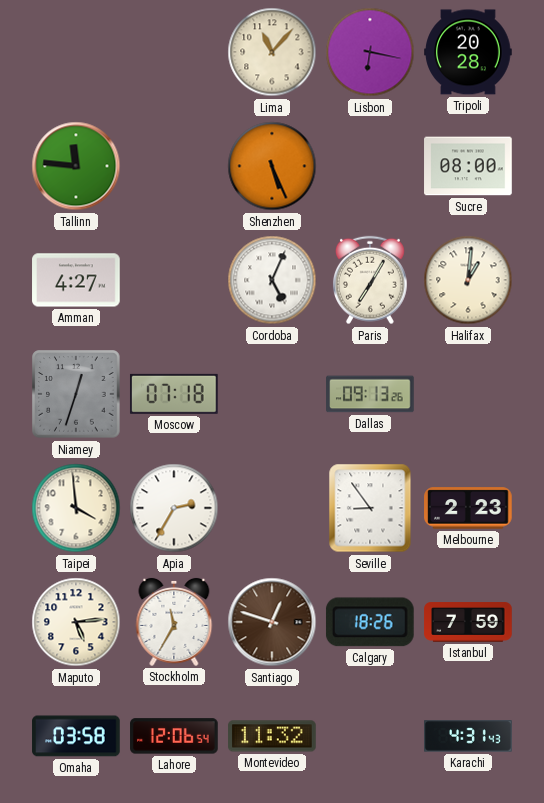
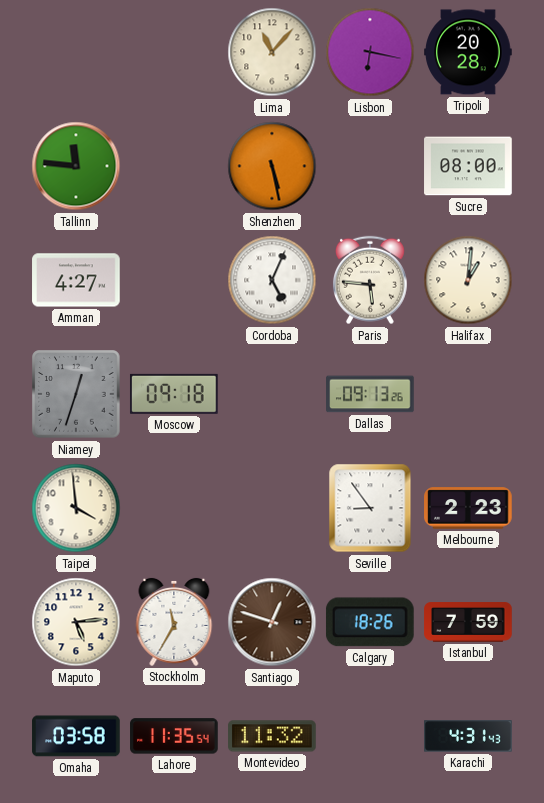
Shenzhen: 5:26 -> 5:28
Paris: 7:05 -> 5:46
Moscow: 07:18 -> 09:18
Apia: 2:35 -> none
Lahore: 12:06 -> 11:35
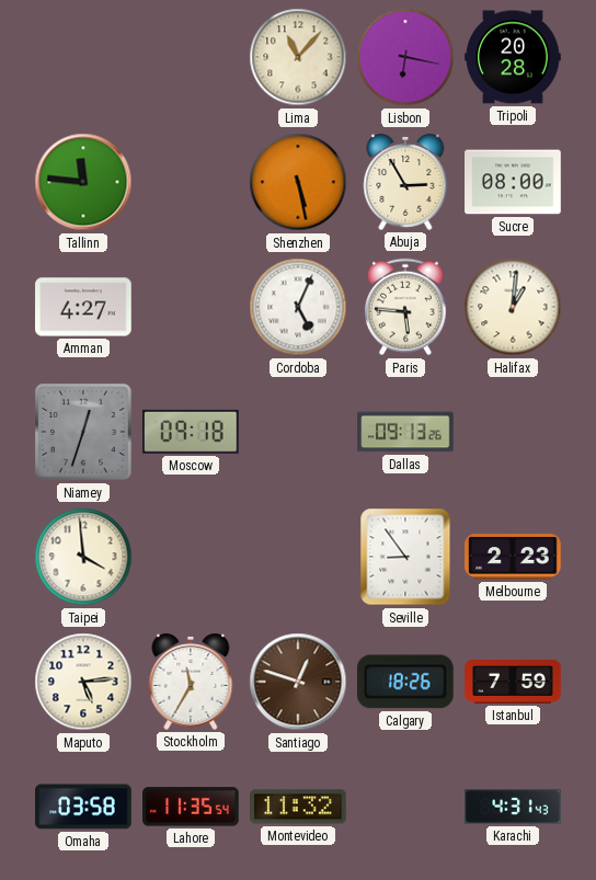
Abuja: none -> 2:55
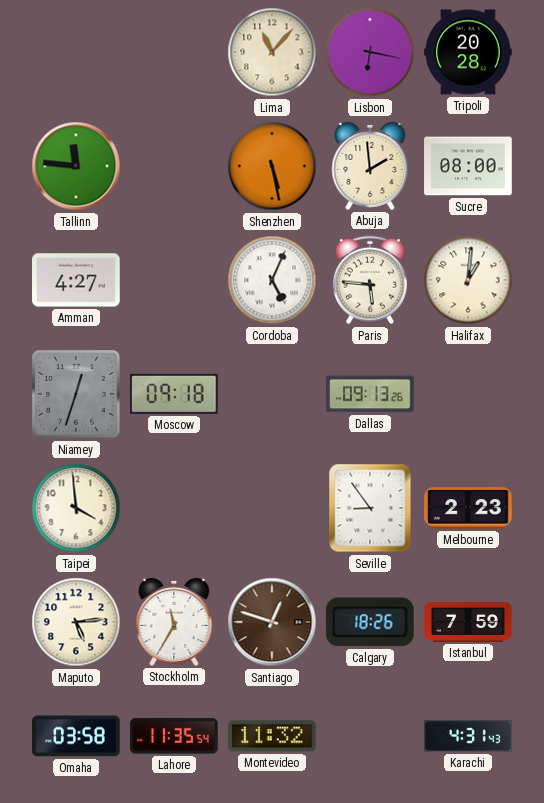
Abuja: 2:55 -> 1:59
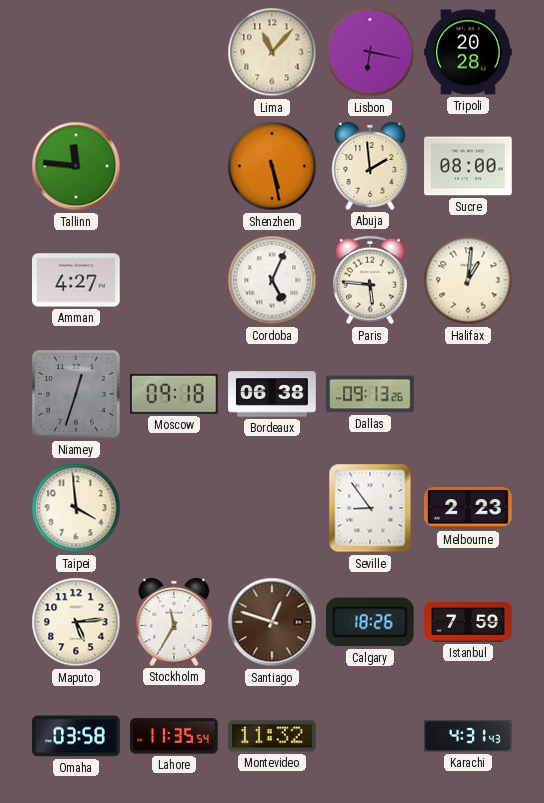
Bordeaux: none -> 06:38
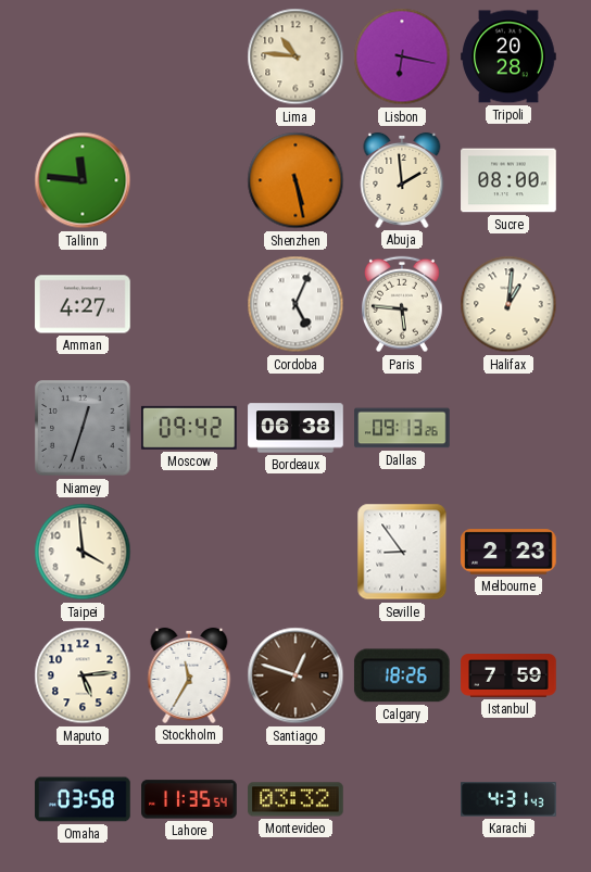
Lima: 11:07 -> 10:46
Moscow: 09:18 -> 09:42
Montevideo: 11:32 -> 03:32
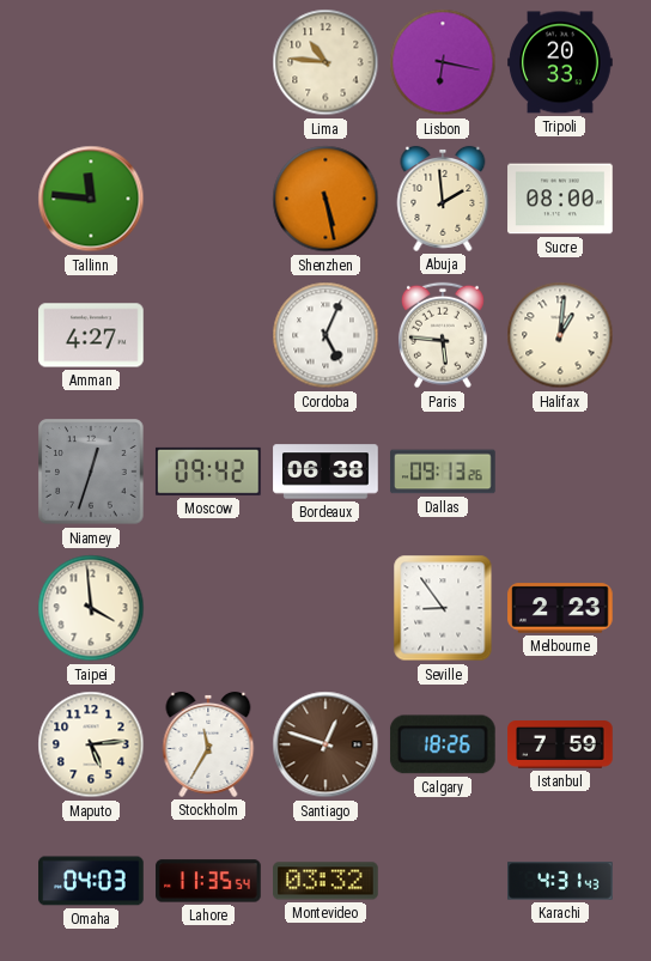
Tripoli: 20:28 -> 20:33
Omaha: 03:58 -> 04:03
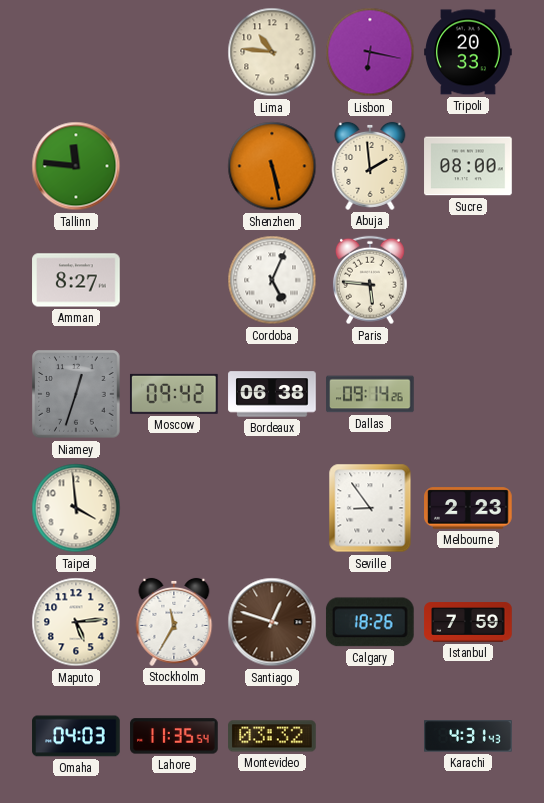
Amman: 4:27 -> 8:27
Halifax: 1:01 -> none
Dallas: 09:13 -> 09:14
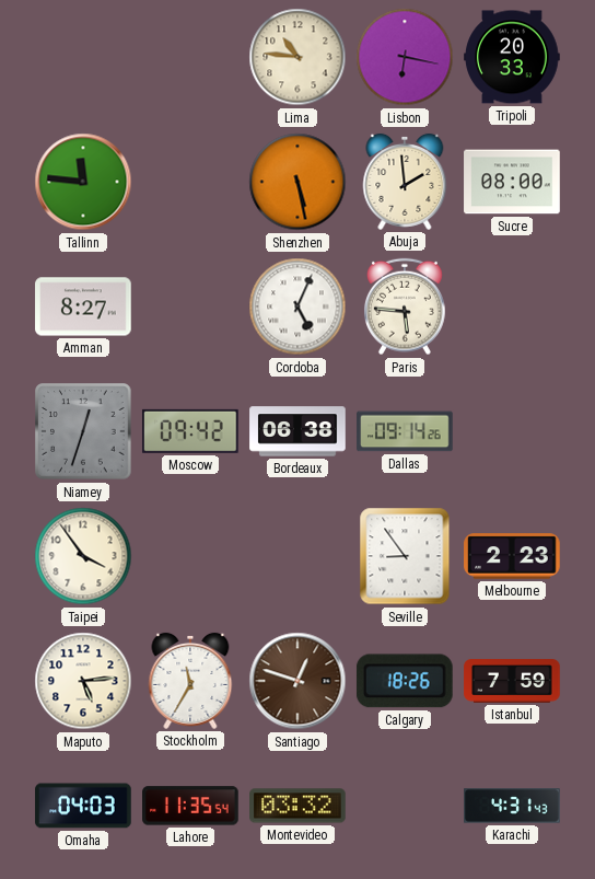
Taipei: 3:59 -> 3:54
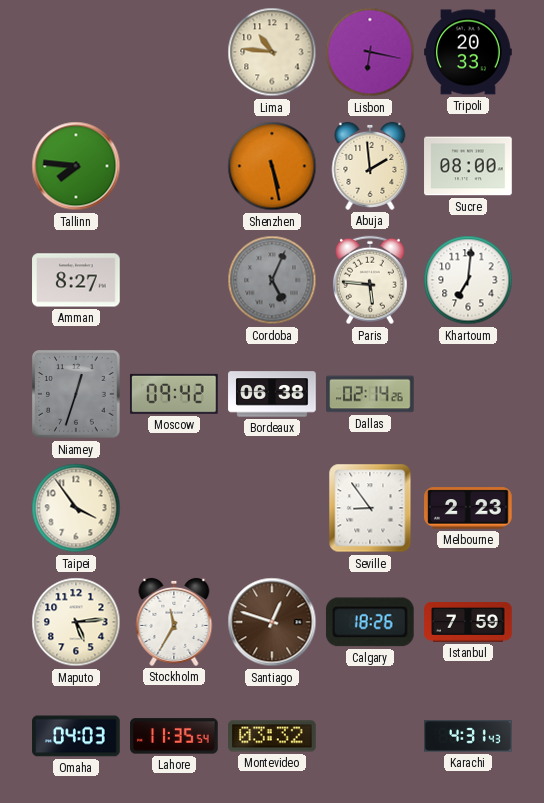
Tallinn: 11:46 -> 7:46
Cordoba dial: white -> grey
Khartoum: none -> 7:01
Dallas: 09:14 -> 02:14
